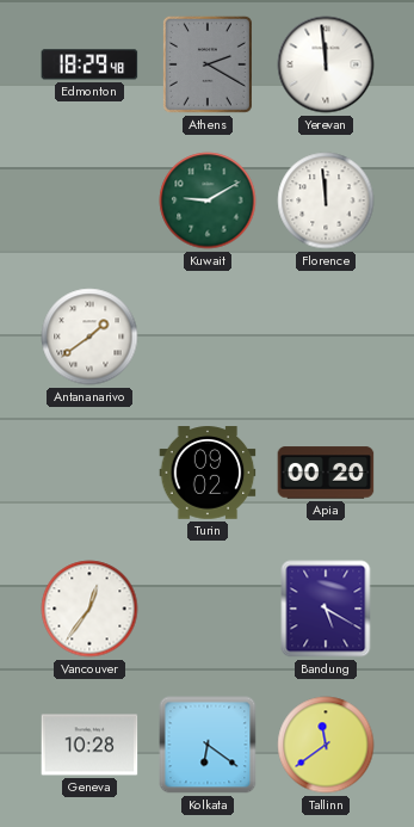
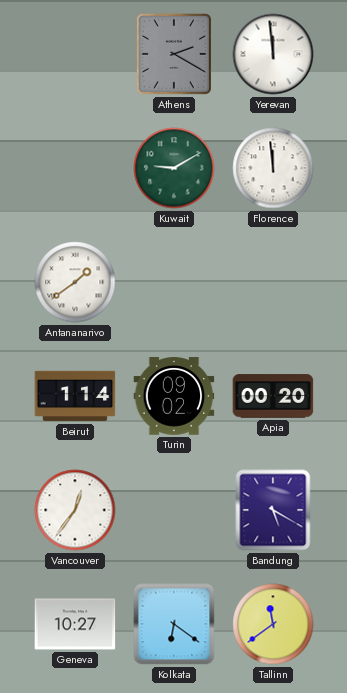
Edmonton: 18:29 -> none
Beirut: none -> 1:14
Geneva: 10:28 -> 10:27
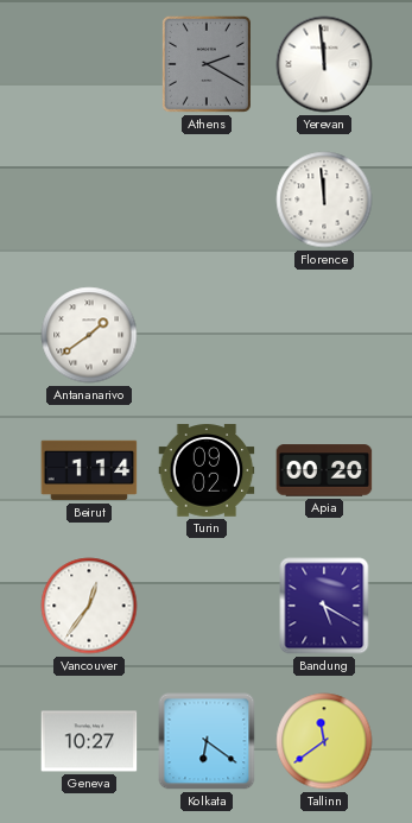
Kuwait: 9:10 -> none
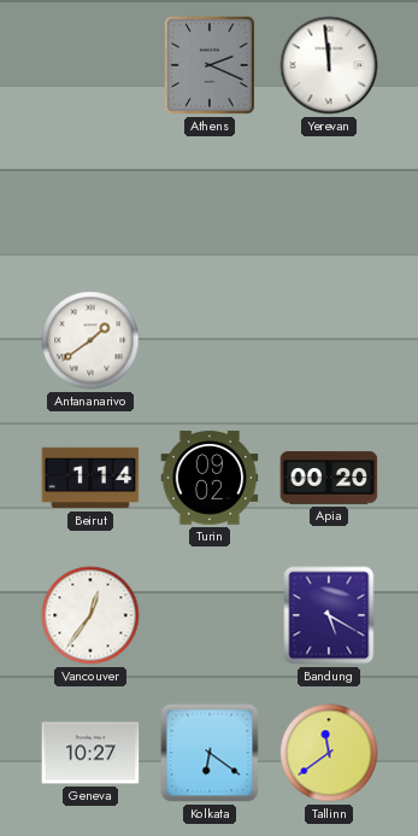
Athens: 2:20 -> 2:19
Florence: 11:59 -> none
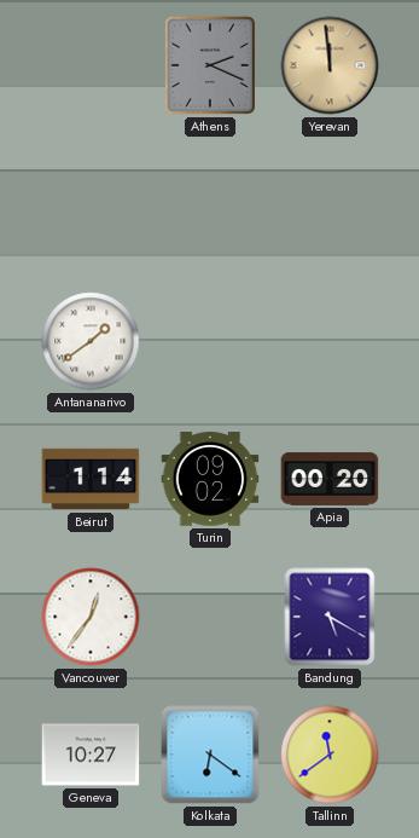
Yerevan dial: white -> champagne
